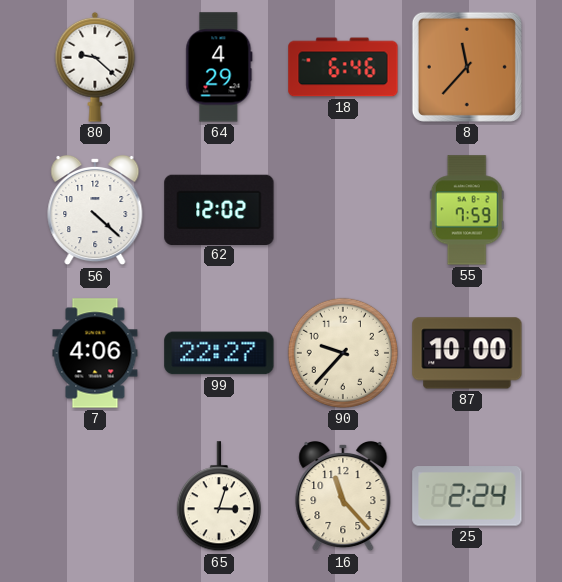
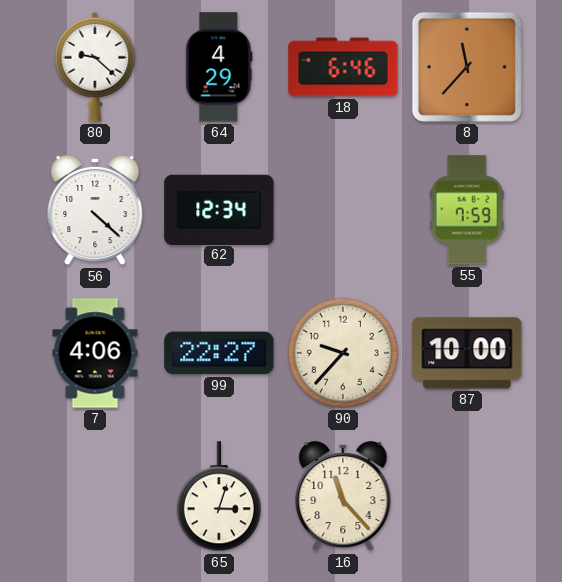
62: 12:02 -> 12:34
25: 2:24 -> none
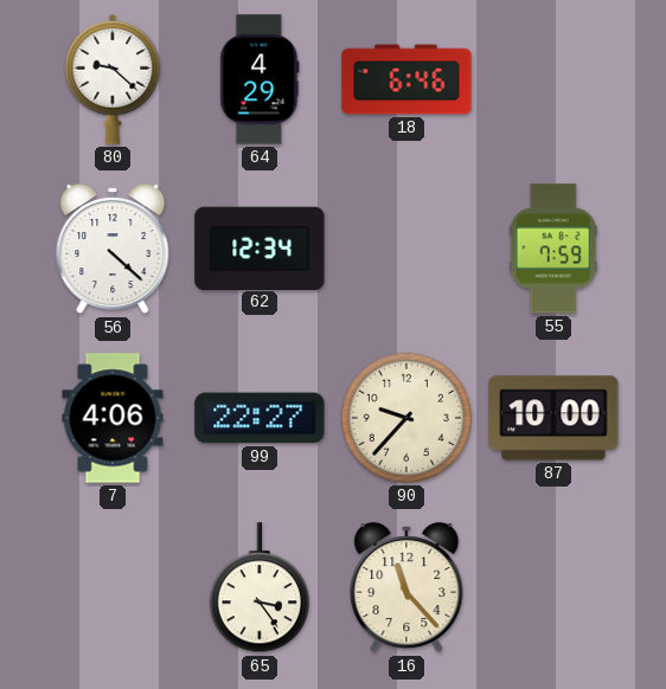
8: 11:37 -> none
65: 3:03 -> 3:24
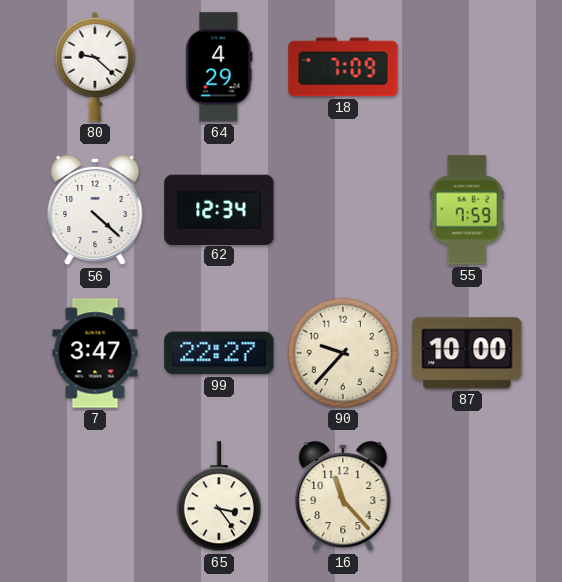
18: 6:46 -> 7:09
7: 4:06 -> 3:47
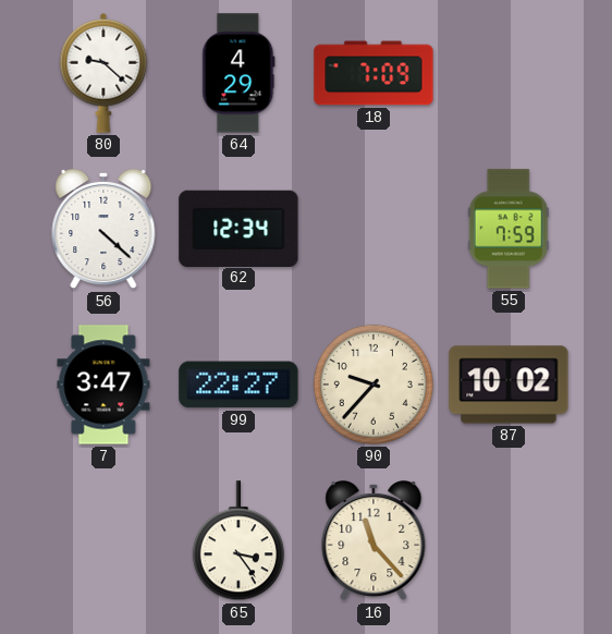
87: 10:00 -> 10:02
